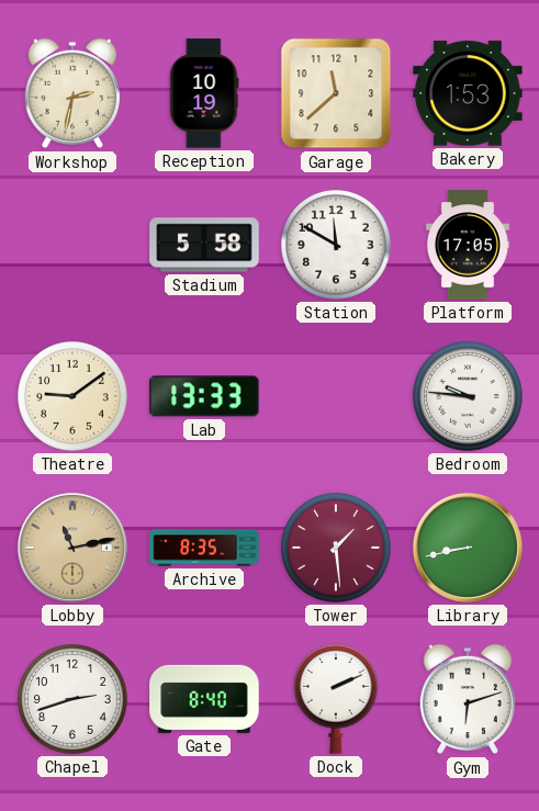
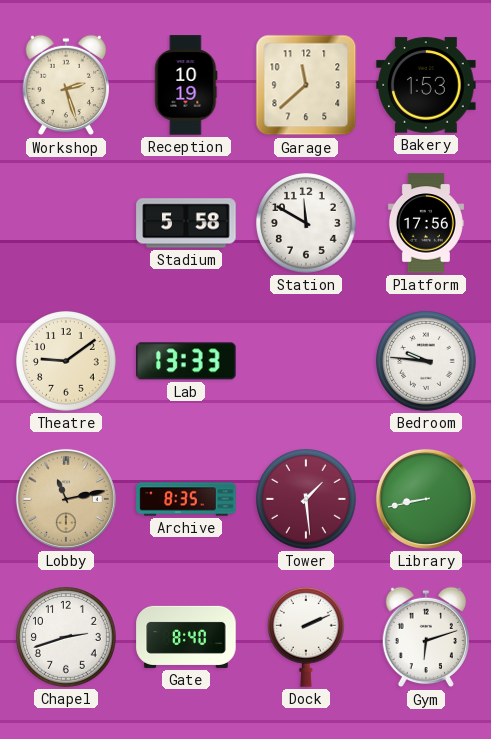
Workshop: 2:32 -> 2:27
Platform: 17:05 -> 17:56
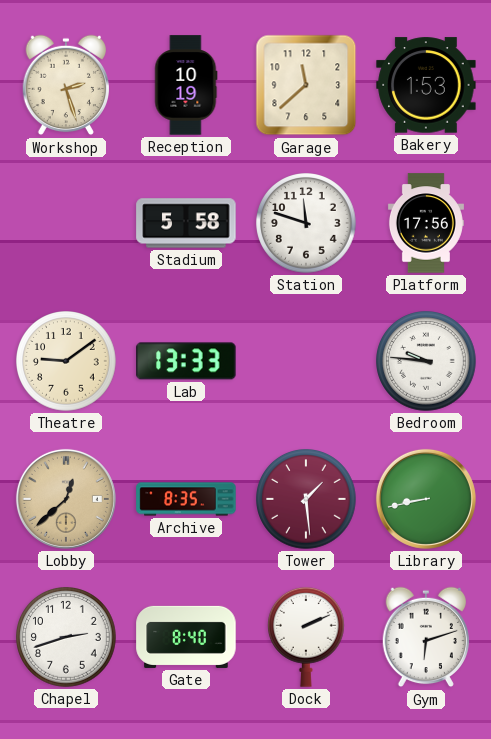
Station: 11:50 -> 11:48
Lobby: 11:13 -> 12:38
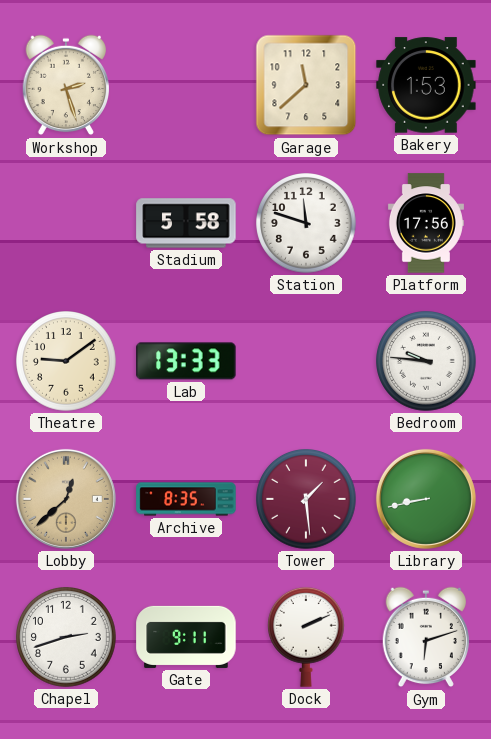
Reception: 10:19 -> none
Gate: 8:40 -> 9:11
